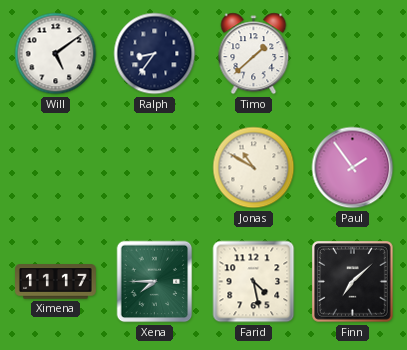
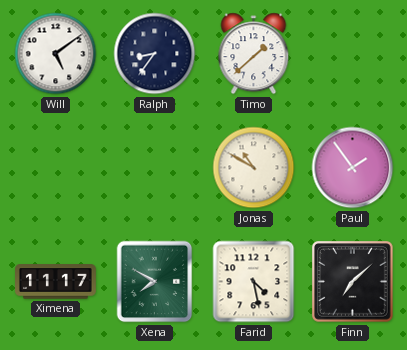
Xena: 7:45 -> 7:50
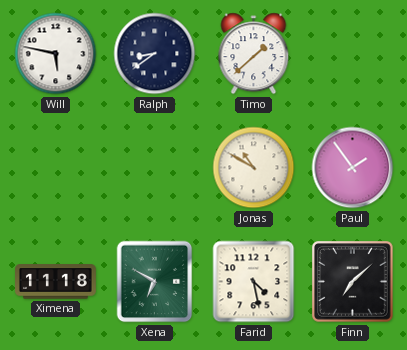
Will: 5:09 -> 5:47
Ralph: 8:36 -> 8:39
Ximena: 11:17 -> 11:18
Xena: 7:50 -> 6:50
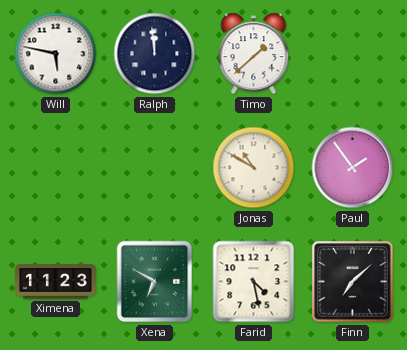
Ralph: 8:39 -> 11:59
Ximena: 11:18 -> 11:23
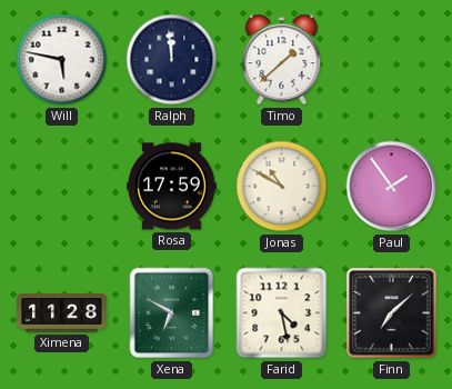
Rosa: none -> 17:59
Ximena: 11:23 -> 11:28
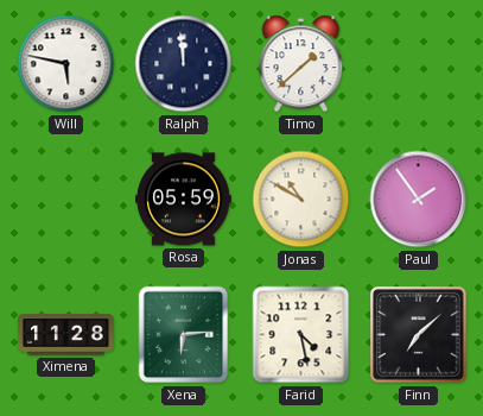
Rosa: 17:59 -> 05:59
Xena: 6:50 -> 6:14
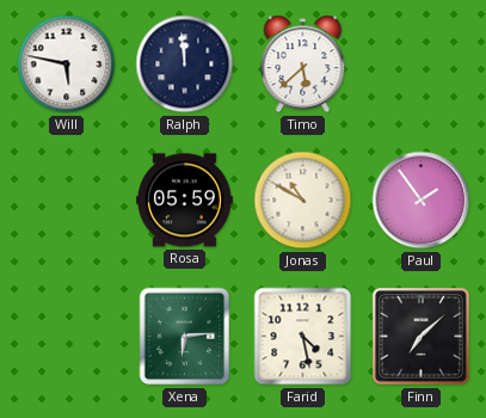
Timo: 1:38 -> 5:38
Ximena: 11:28 -> none
